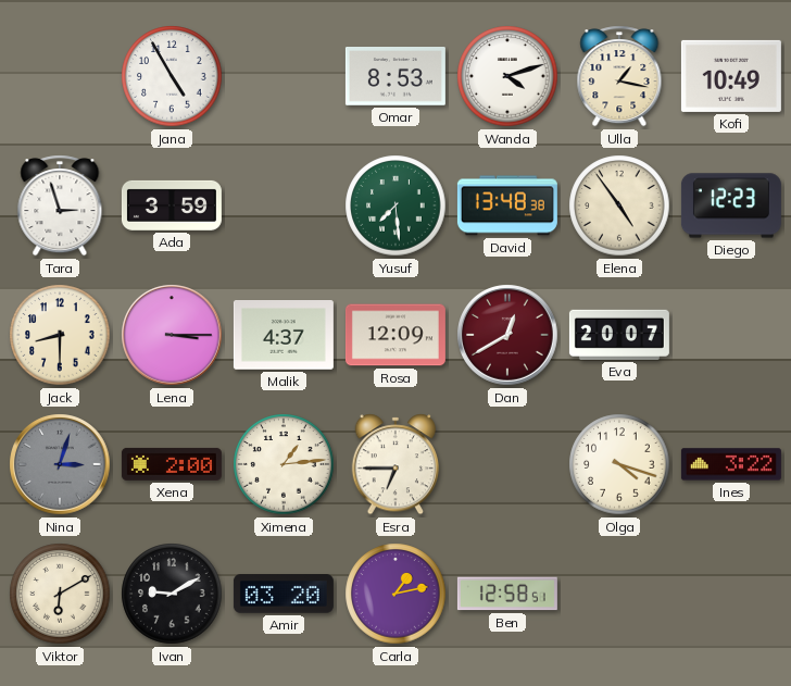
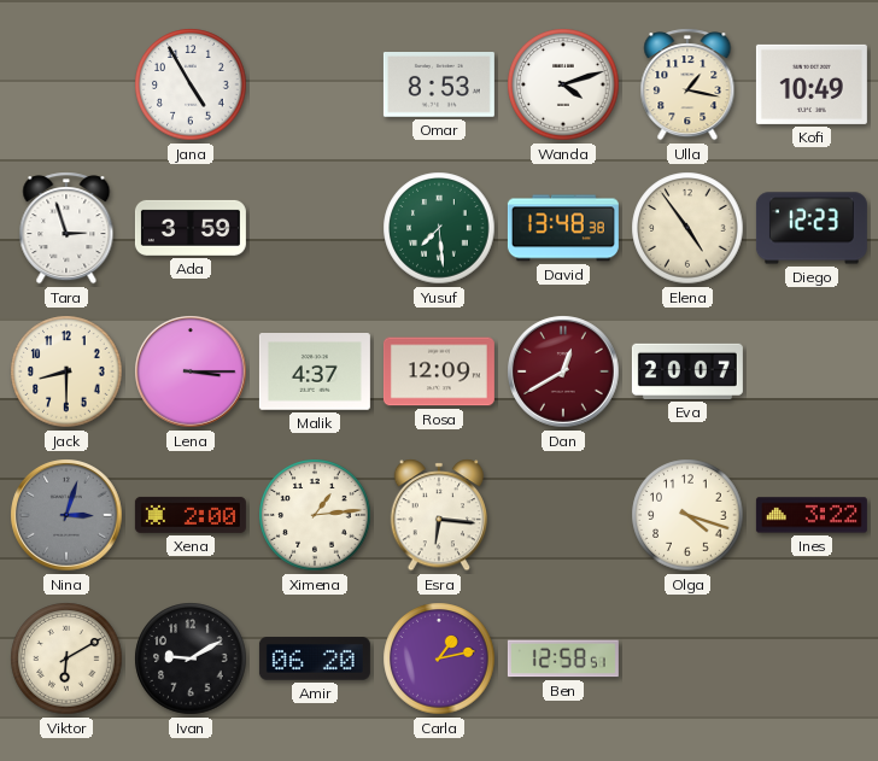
Esra: 6:45 -> 6:16
Amir: 03:20 -> 06:20
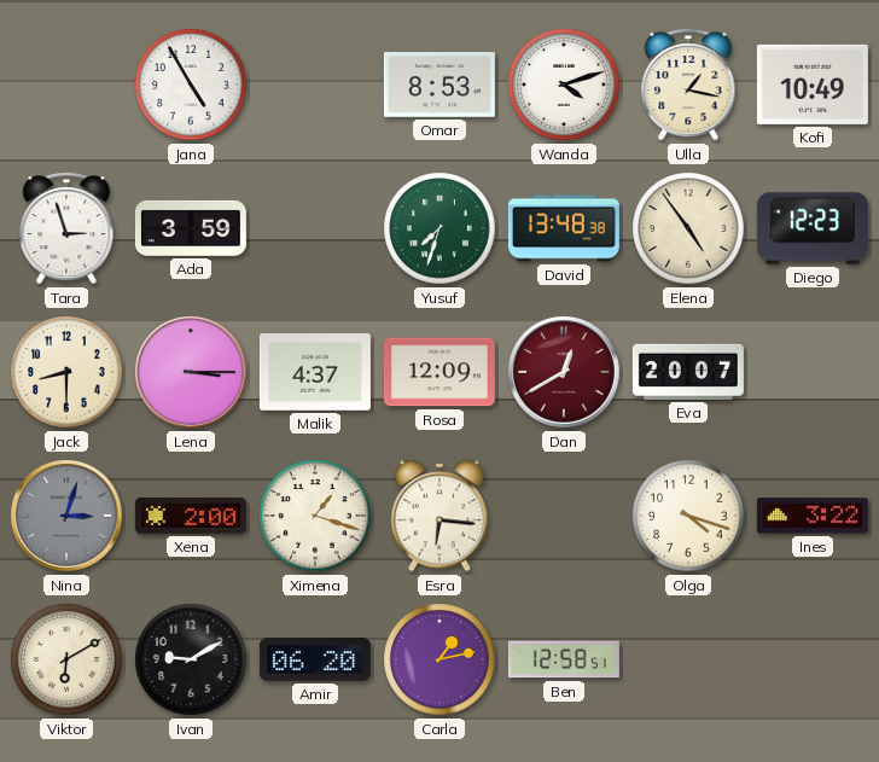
Yusuf: 7:29 -> 7:33
Ximena: 1:14 -> 1:18
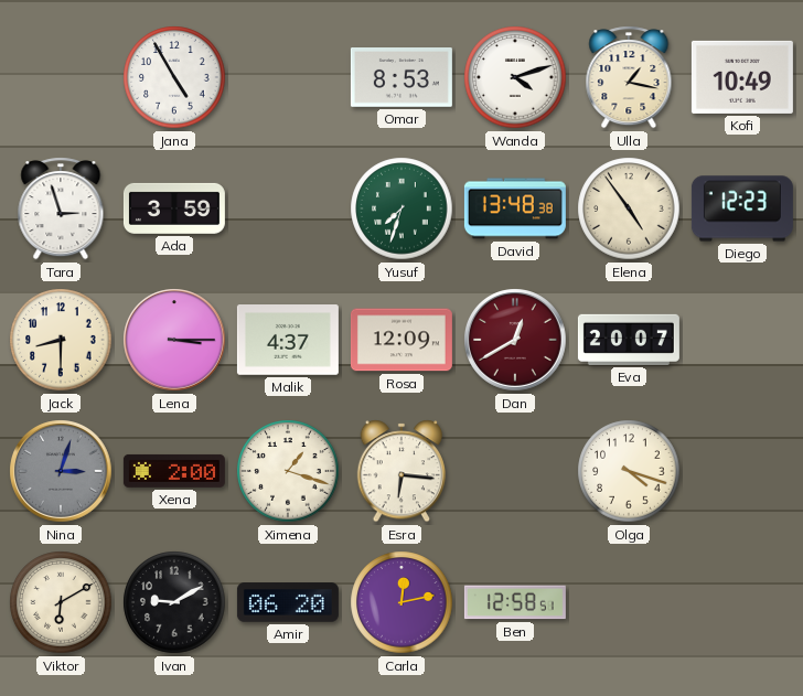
Ines: 3:22 -> none
Carla: 1:13 -> 12:13
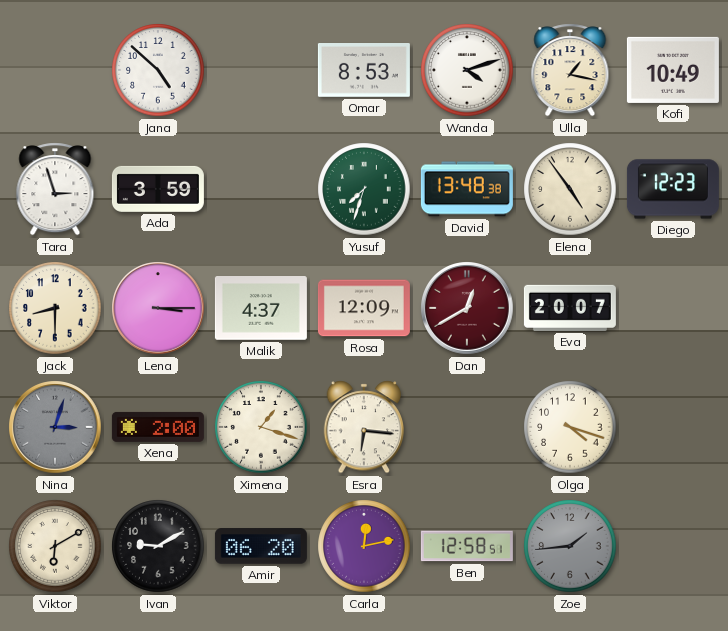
Jana: 4:55 -> 4:52
Zoe: none -> 1:44
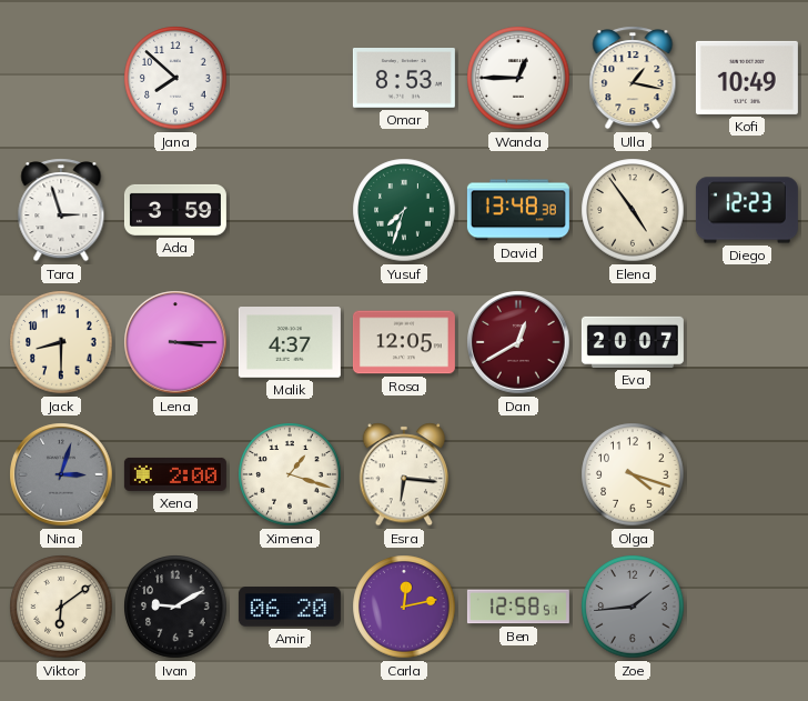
Jana: 4:52 -> 7:52
Wanda: 4:12 -> 12:45
Rosa: 12:09 -> 12:05
Viktor: 6:10 -> 6:09
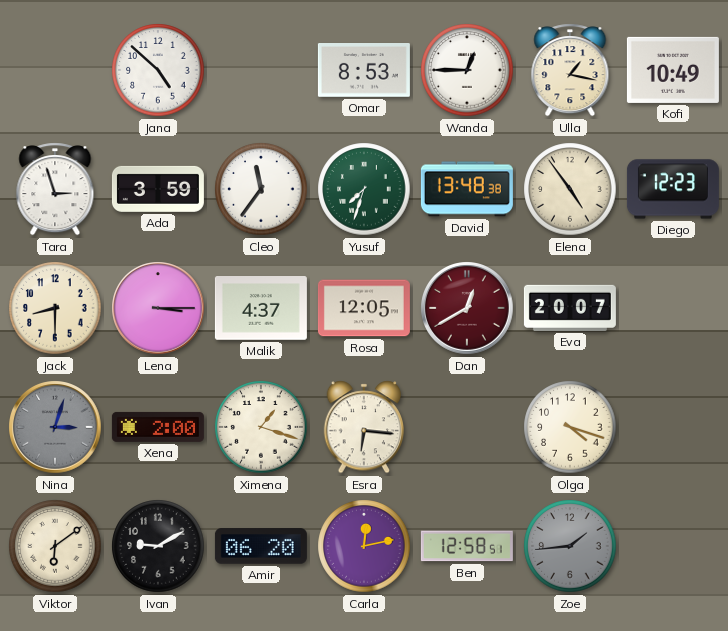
Jana: 7:52 -> 4:52
Cleo: none -> 11:36
